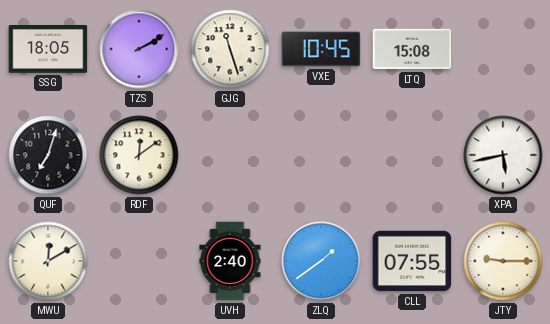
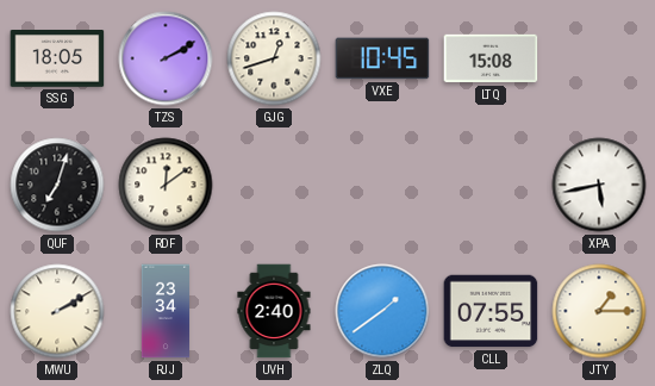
GJG: 11:27 -> 12:42
MWU: 12:10 -> 2:10
RJJ: none -> 23:34
JTY: 9:15 -> 1:15
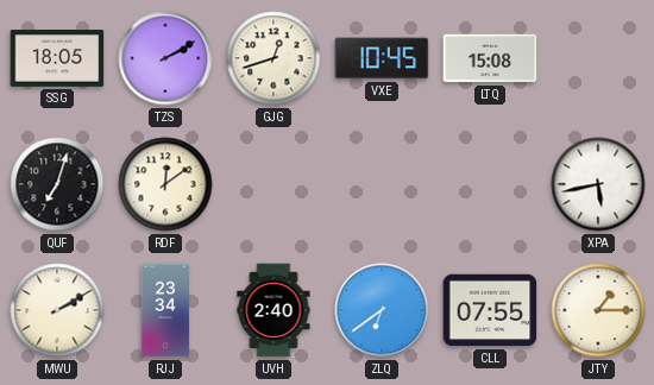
ZLQ: 1:39 -> 6:39
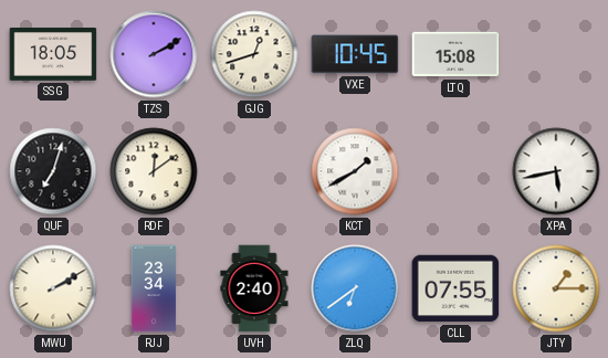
KCT: none -> 1:40
